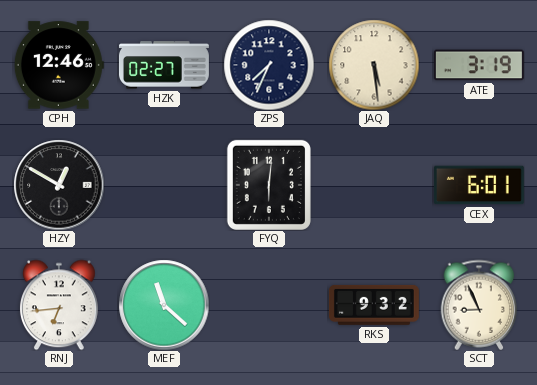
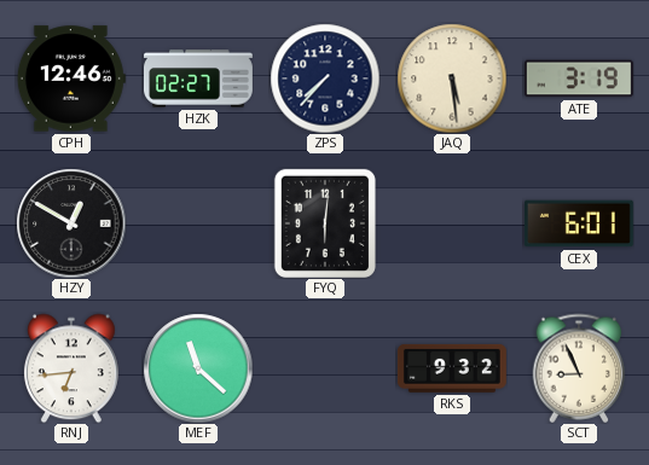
ZPS: 7:34 -> 7:37
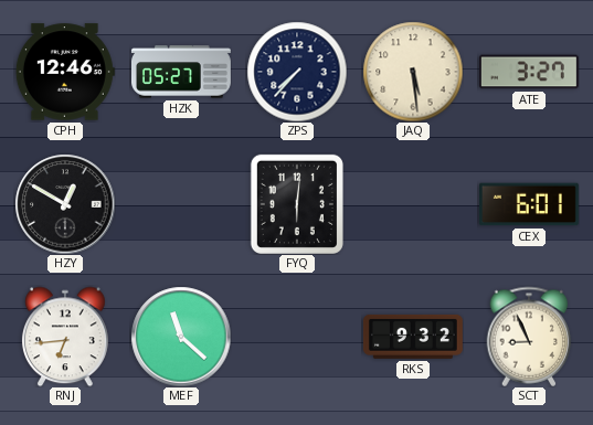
HZK: 02:27 -> 05:27
ATE: 3:19 -> 3:27
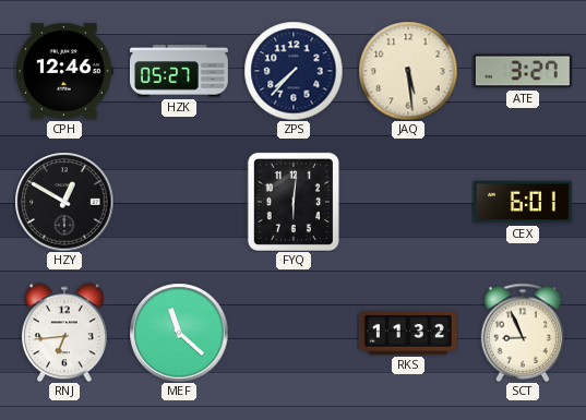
RKS: 9:32 -> 11:32
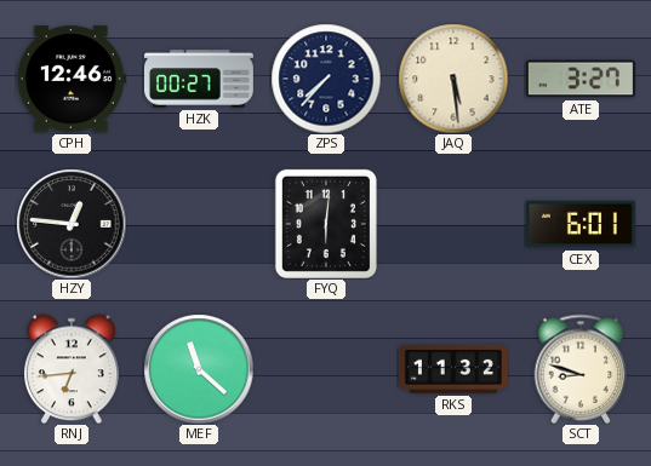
HZK: 05:27 -> 00:27
HZY: 12:50 -> 12:46
SCT: 8:56 -> 8:48
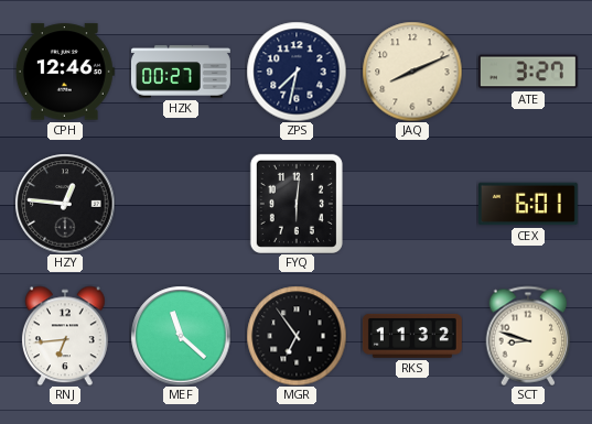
ZPS: 7:37 -> 7:32
JAQ: 5:29 -> 8:11
MGR: none -> 6:54
